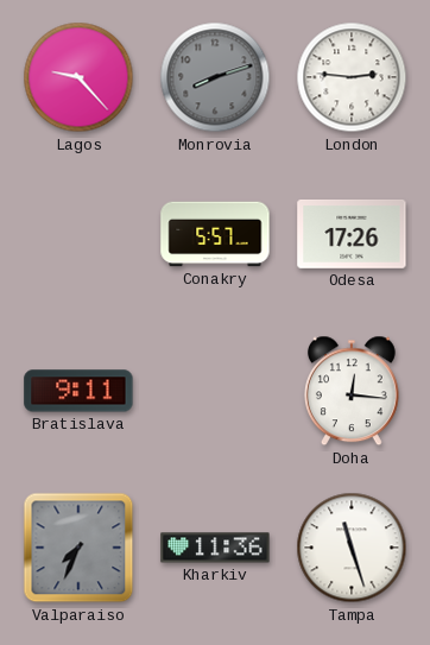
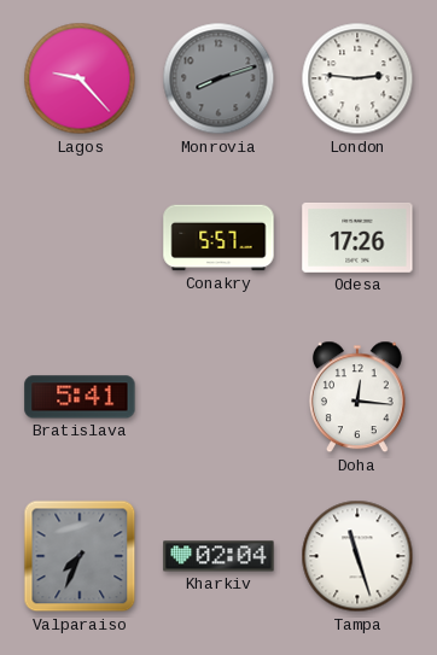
Bratislava: 9:11 -> 5:41
Kharkiv: 11:36 -> 02:04
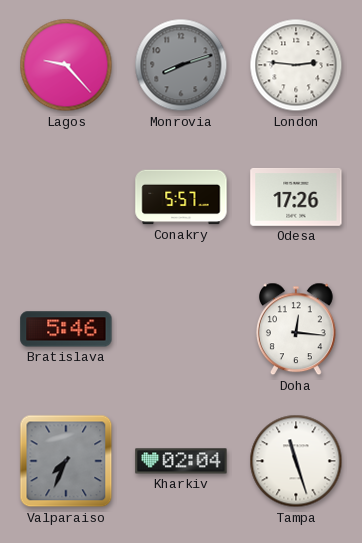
Bratislava: 5:41 -> 5:46
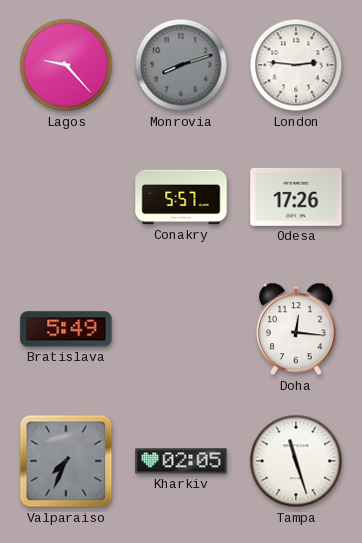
Bratislava: 5:46 -> 5:49
Kharkiv: 02:04 -> 02:05
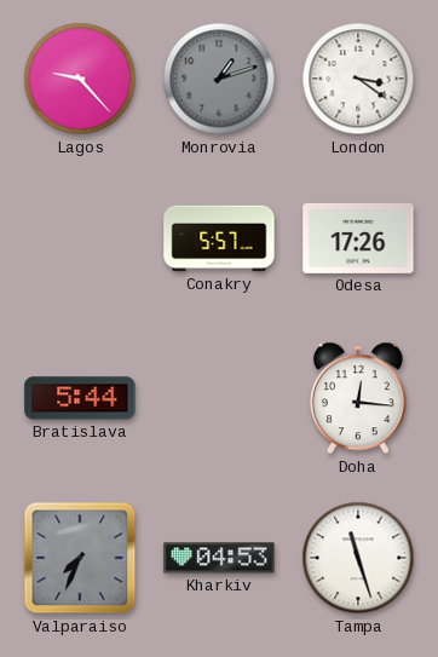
Monrovia: 8:12 -> 1:12
London: 2:46 -> 3:21
Bratislava: 5:49 -> 5:44
Kharkiv: 02:05 -> 04:53
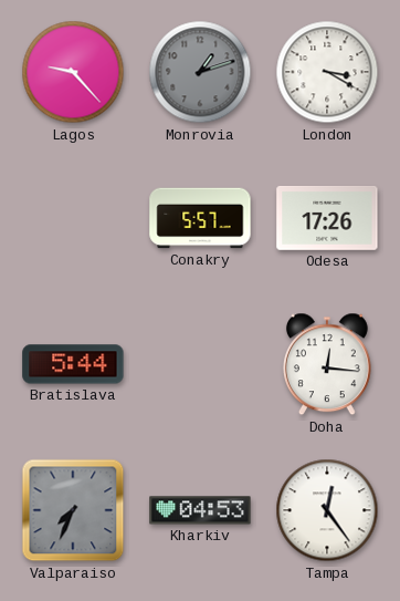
London: 3:21 -> 3:20
Tampa: 11:27 -> 12:24
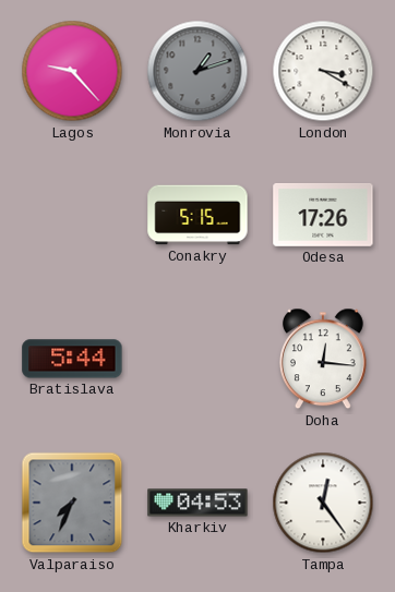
Conakry: 5:57 -> 5:15
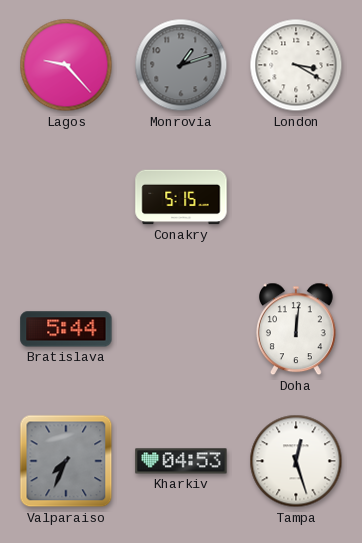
Odesa: 17:26 -> none
Doha: 12:16 -> 12:01
Tampa: 12:24 -> 12:27
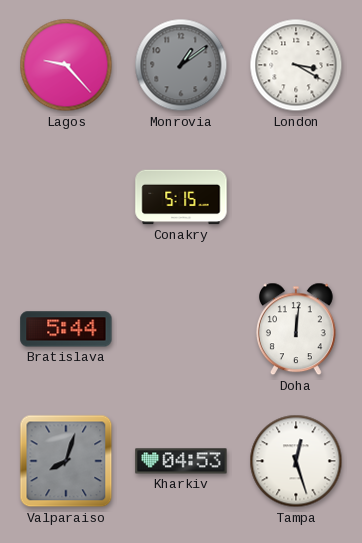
Monrovia: 1:12 -> 1:09
Valparaiso: 7:34 -> 8:03
